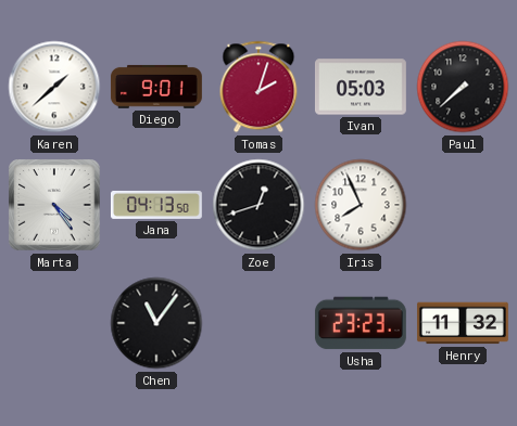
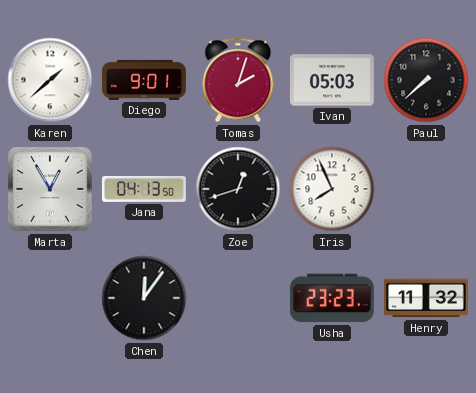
Marta: 4:24 -> 12:55
Chen: 11:06 -> 12:06
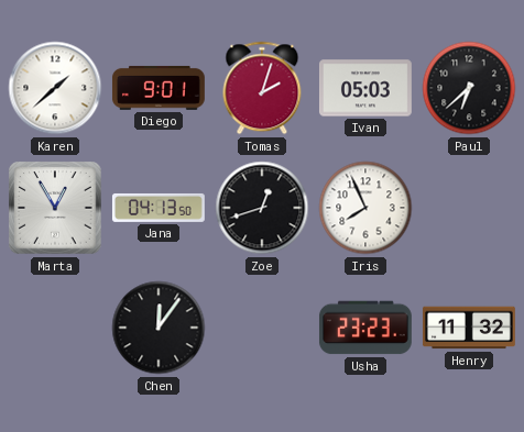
Paul: 7:38 -> 6:38
